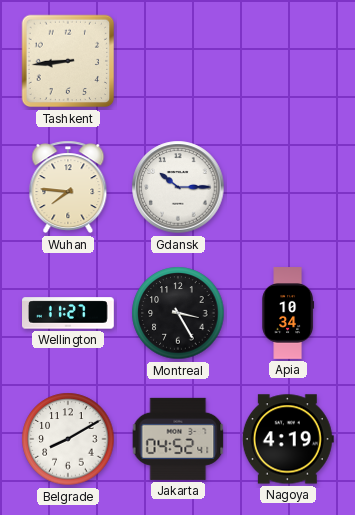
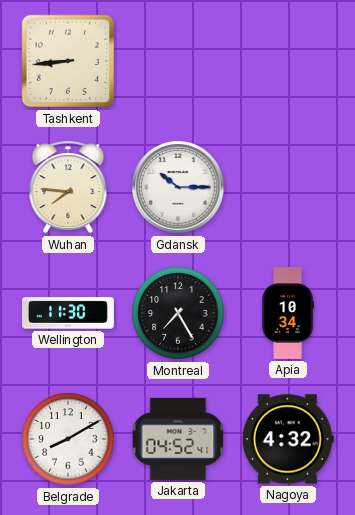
Wellington: 11:27 -> 11:30
Montreal: 3:25 -> 7:25
Nagoya: 4:19 -> 4:32
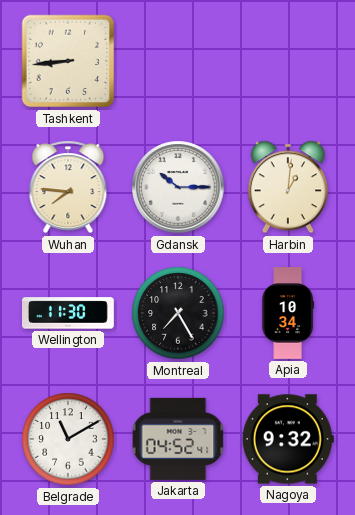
Harbin: none -> 1:01
Belgrade: 8:10 -> 11:10
Nagoya: 4:32 -> 9:32
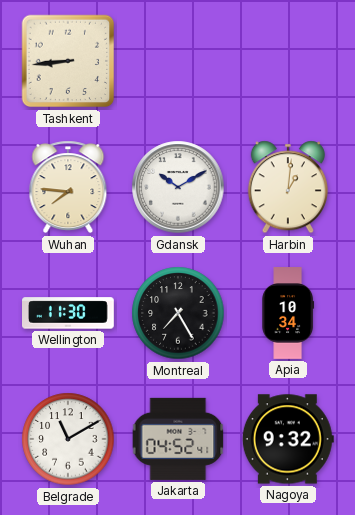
Gdansk: 10:15 -> 10:10
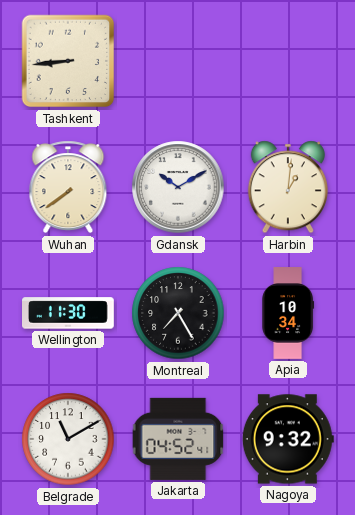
Wuhan: 7:46 -> 7:39
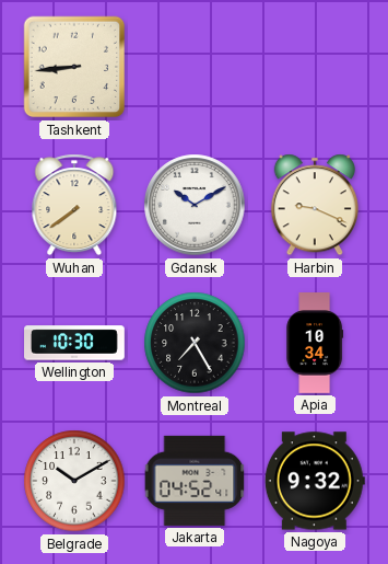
Harbin: 1:01 -> 9:19
Wellington: 11:30 -> 10:30
Belgrade: 11:10 -> 10:10
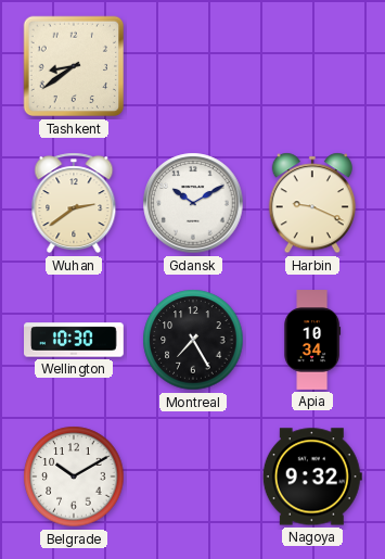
Tashkent: 8:44 -> 8:39
Wuhan: 7:39 -> 2:39
Jakarta: 04:52 -> none
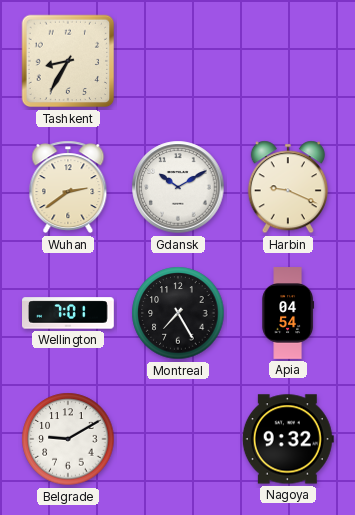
Tashkent: 8:39 -> 8:35
Wellington: 10:30 -> 7:01
Apia: 10:34 -> 04:54
Belgrade: 10:10 -> 9:10
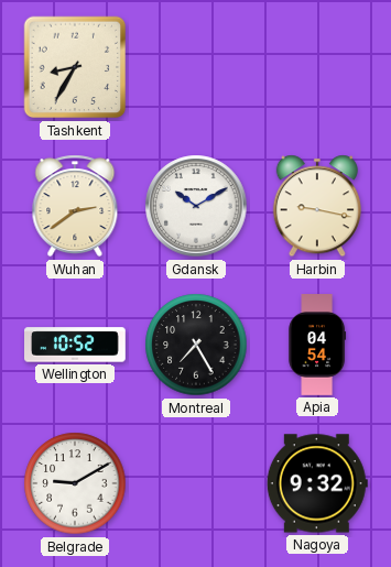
Harbin: 9:19 -> 9:17
Wellington: 7:01 -> 10:52
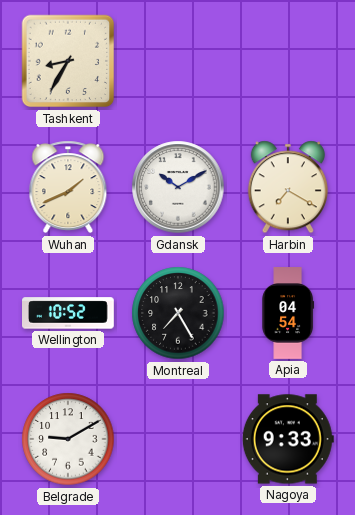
Wuhan: 2:39 -> 1:41
Harbin: 9:17 -> 7:20
Nagoya: 9:32 -> 9:33
